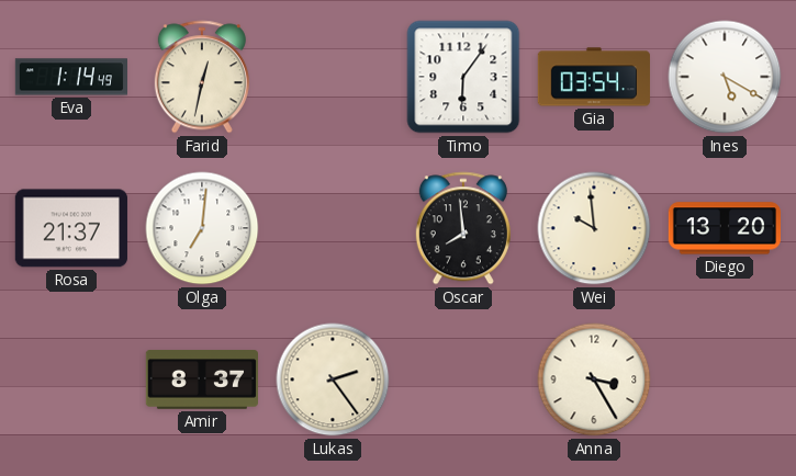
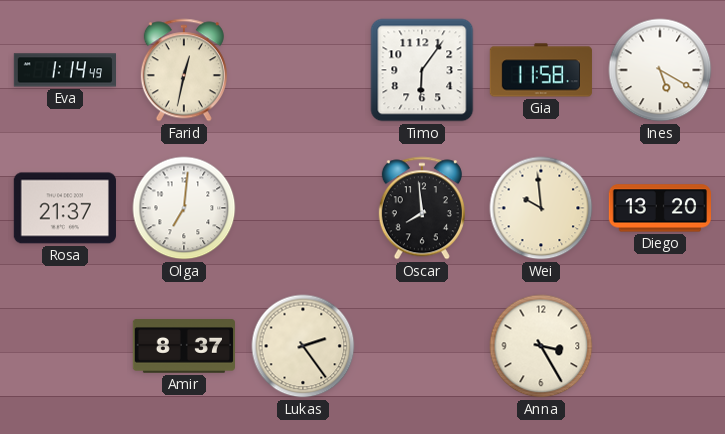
Gia: 03:54 -> 11:58
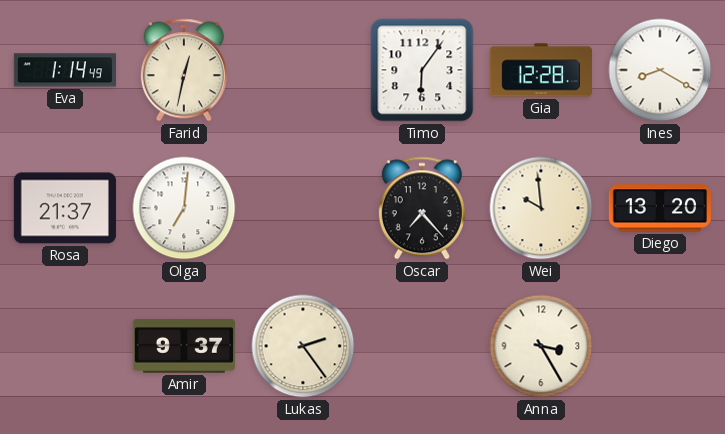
Gia: 11:58 -> 12:28
Ines: 5:20 -> 8:20
Oscar: 7:59 -> 7:23
Amir: 8:37 -> 9:37
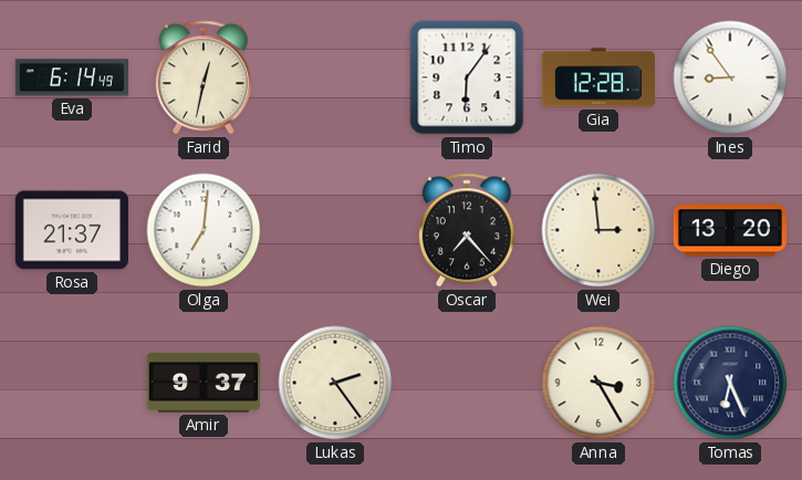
Eva: 1:14 -> 6:14
Ines: 8:20 -> 8:54
Wei: 9:59 -> 2:59
Tomas: none -> 6:26
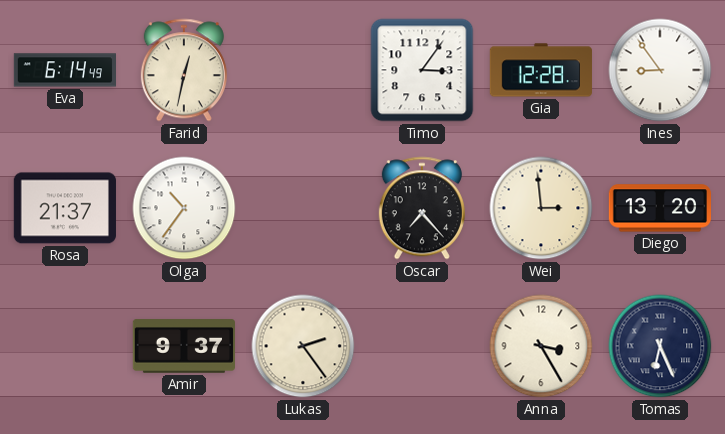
Timo: 6:06 -> 3:06
Olga: 7:01 -> 10:36
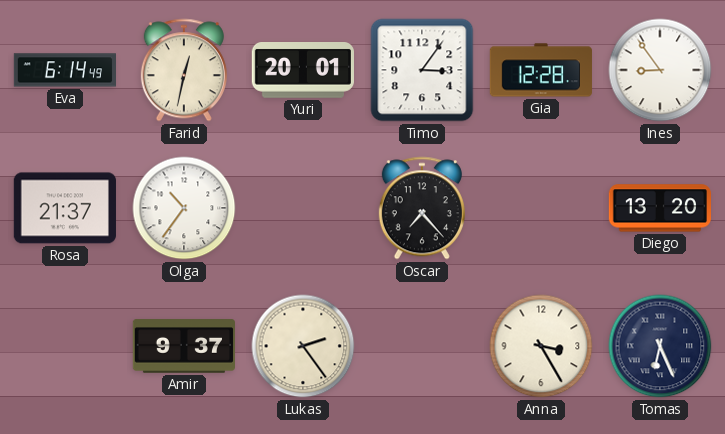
Yuri: none -> 20:01
Wei: 2:59 -> none
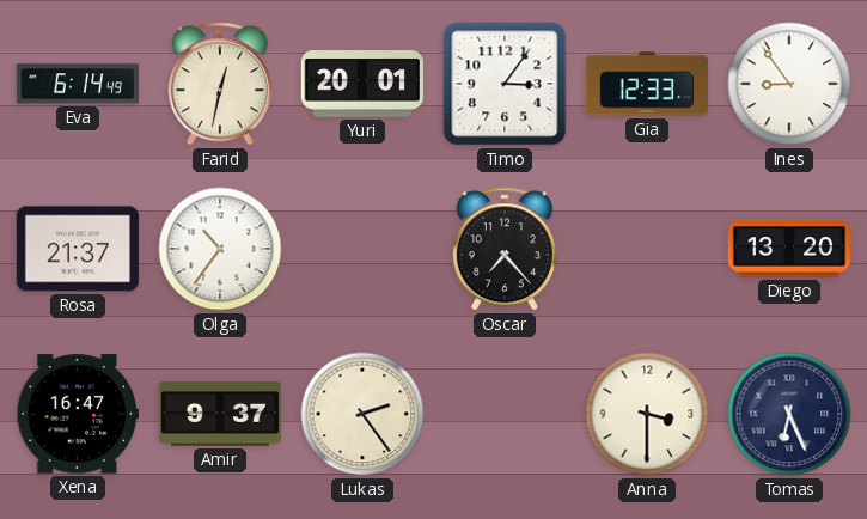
Gia: 12:28 -> 12:33
Xena: none -> 16:47
Anna: 3:25 -> 3:30
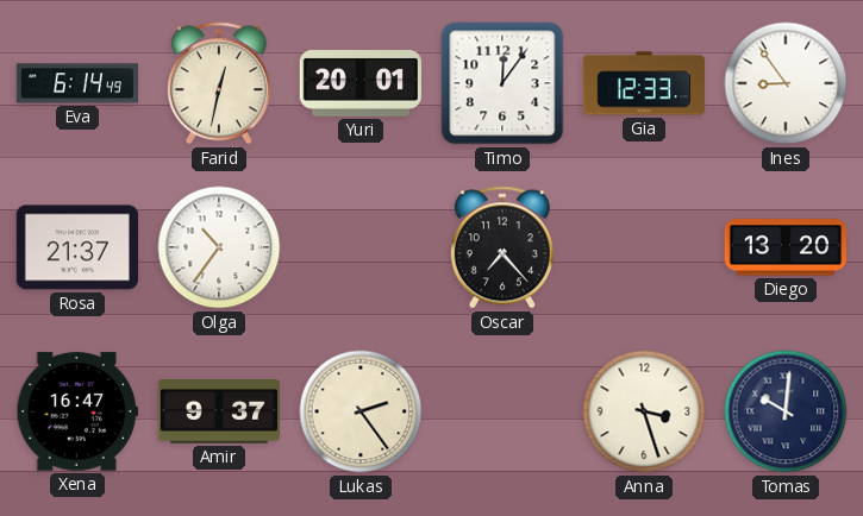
Timo: 3:06 -> 12:06
Anna: 3:30 -> 3:27
Tomas: 6:26 -> 10:01
